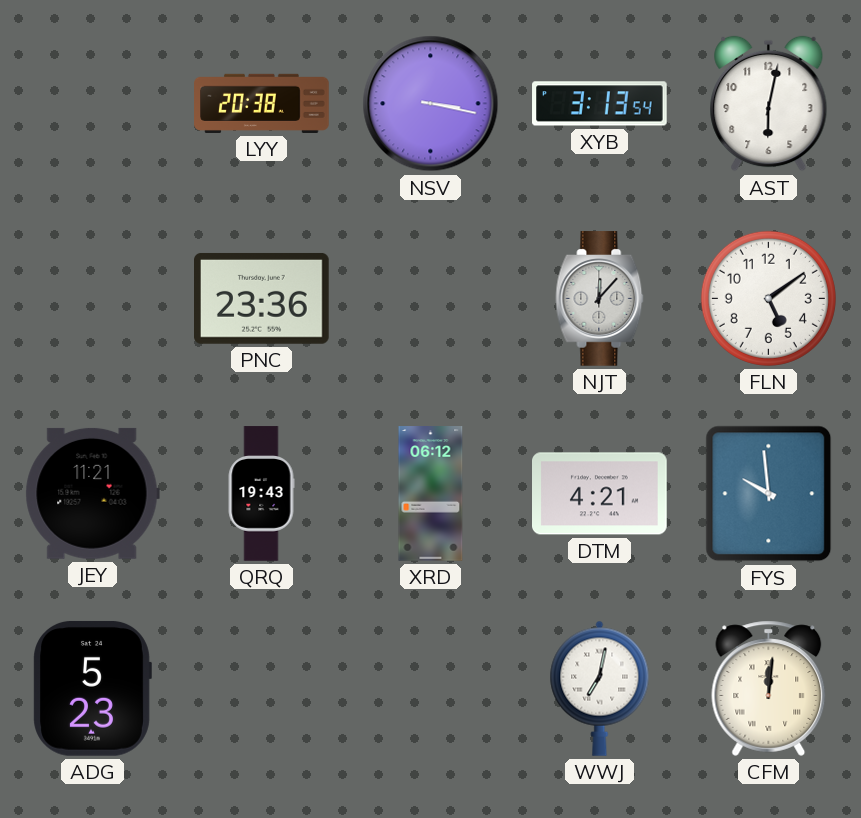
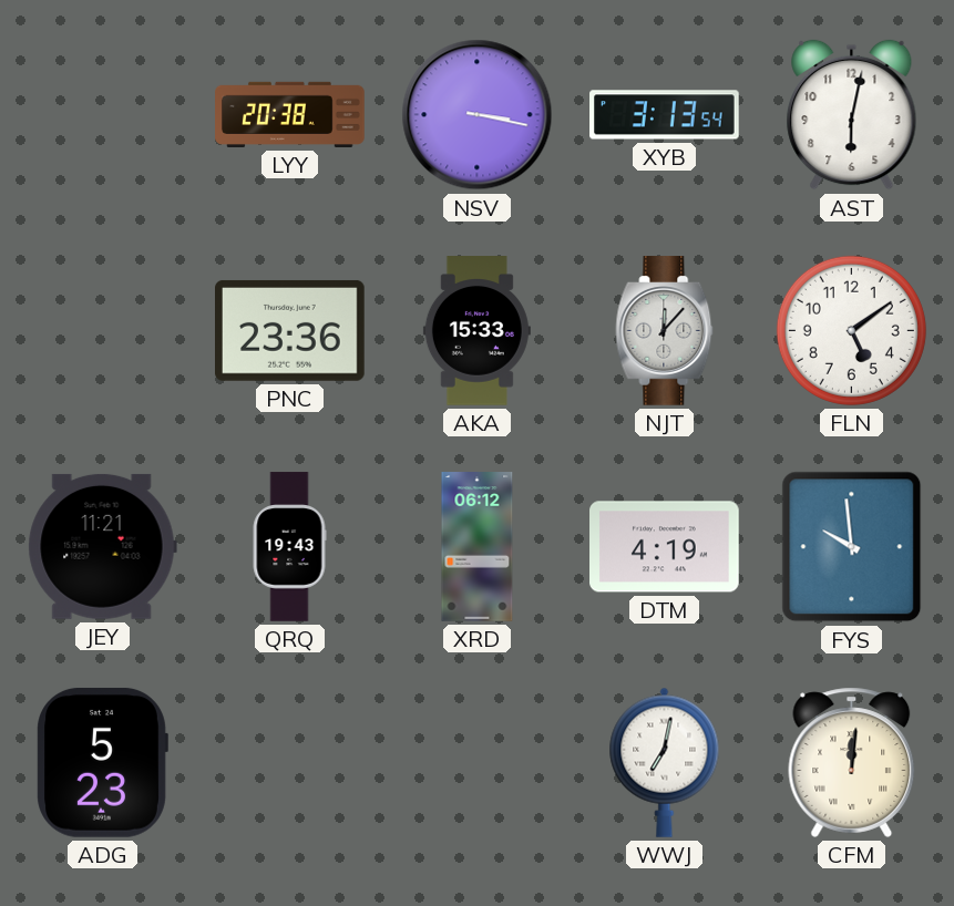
AKA: none -> 15:33
DTM: 4:21 -> 4:19
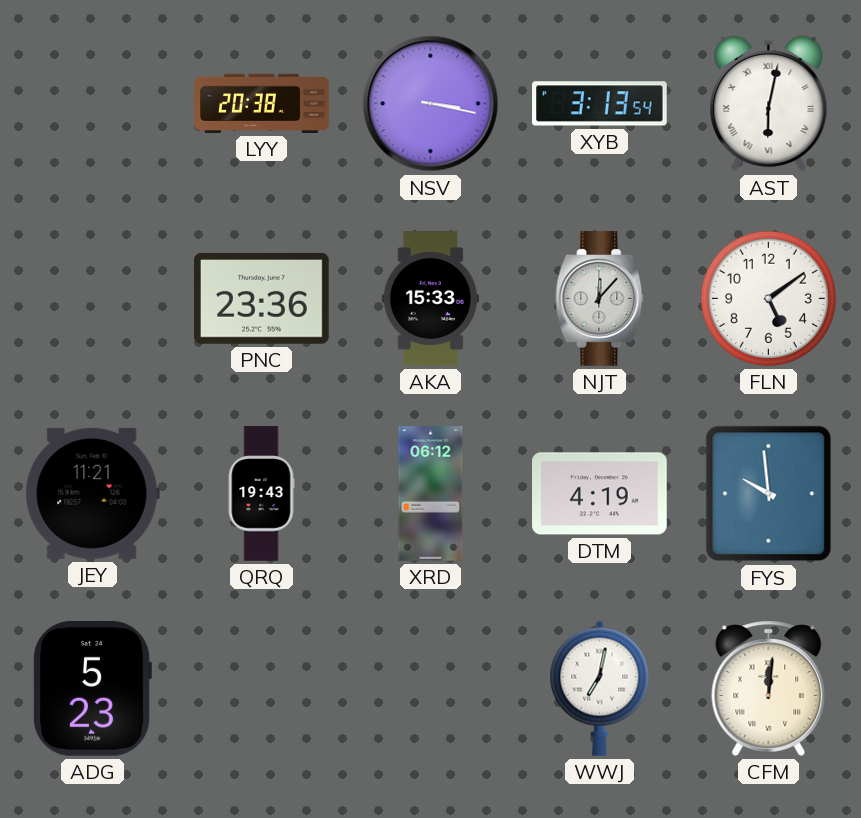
AST numerals: Arabic -> Roman
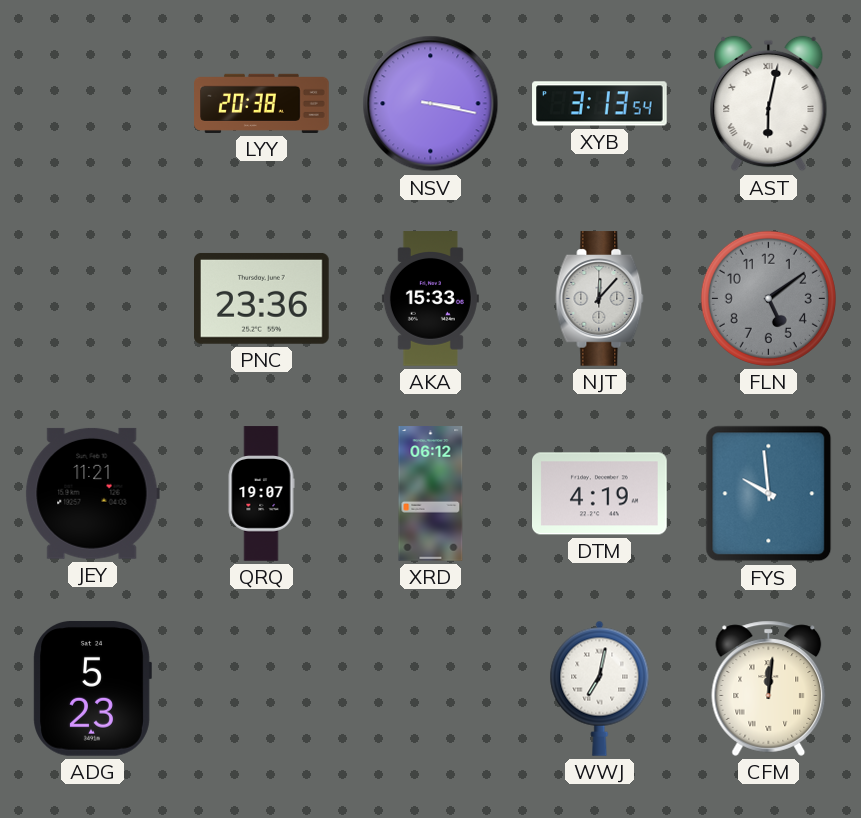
FLN dial: white -> grey
QRQ: 19:43 -> 19:07
